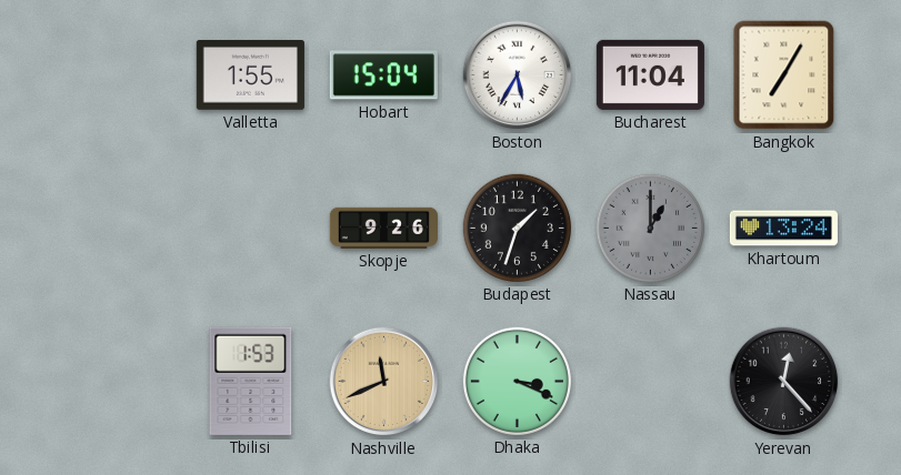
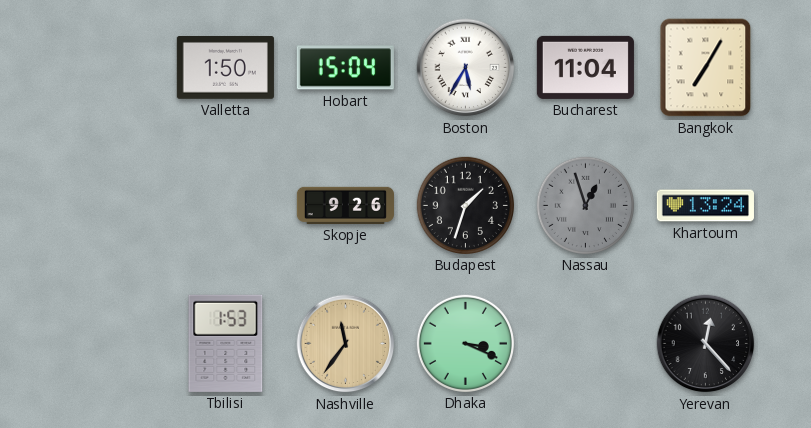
Valletta: 1:55 -> 1:50
Nassau: 1:00 -> 12:57
Nashville: 11:41 -> 11:36
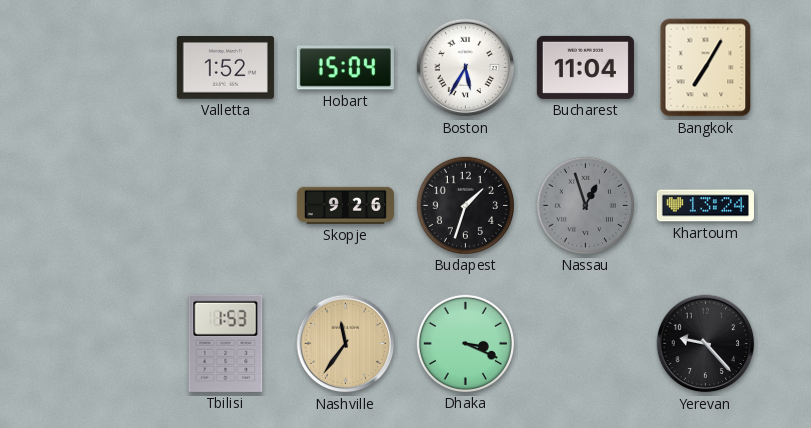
Valletta: 1:50 -> 1:52
Yerevan: 12:23 -> 9:23
